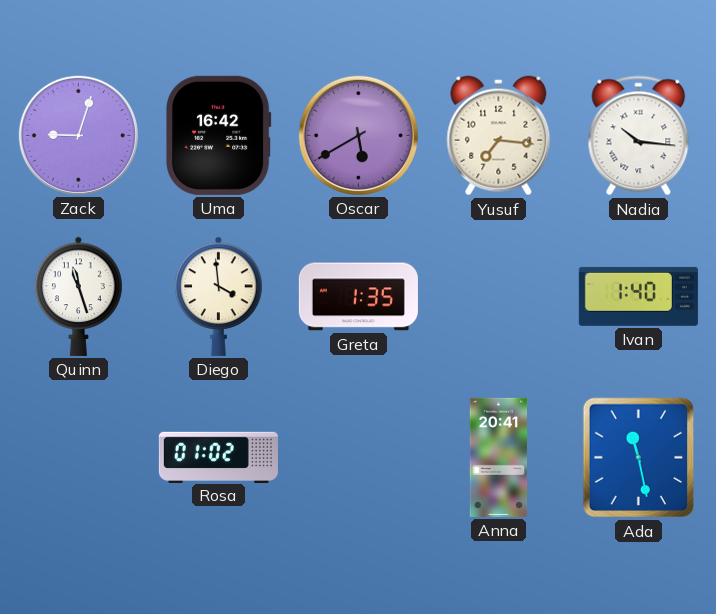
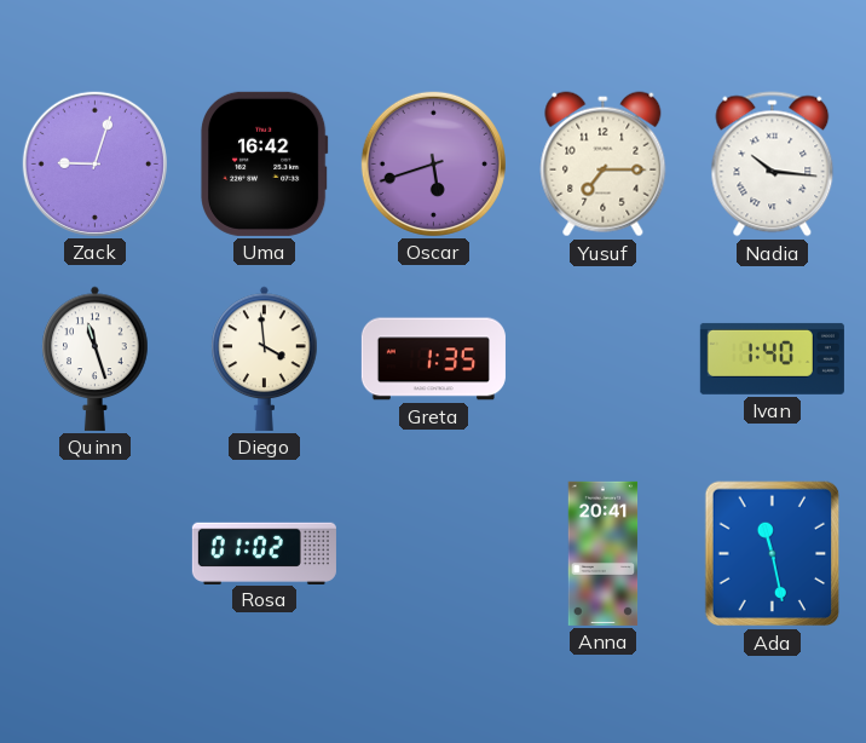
Oscar: 5:40 -> 5:42
Yusuf: 7:16 -> 7:15
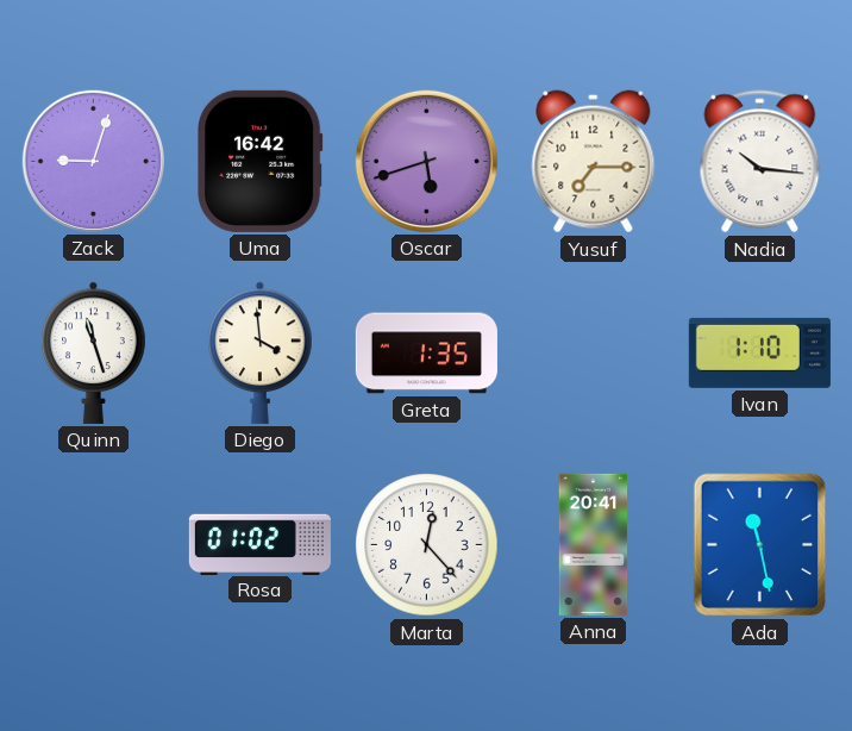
Ivan: 1:40 -> 1:10
Marta: none -> 12:23
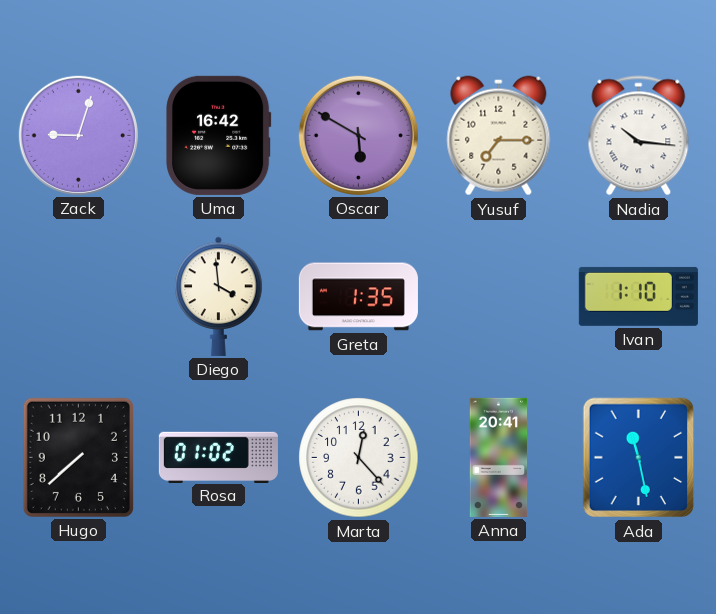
Oscar: 5:42 -> 5:50
Quinn: 11:27 -> none
Hugo: none -> 7:38
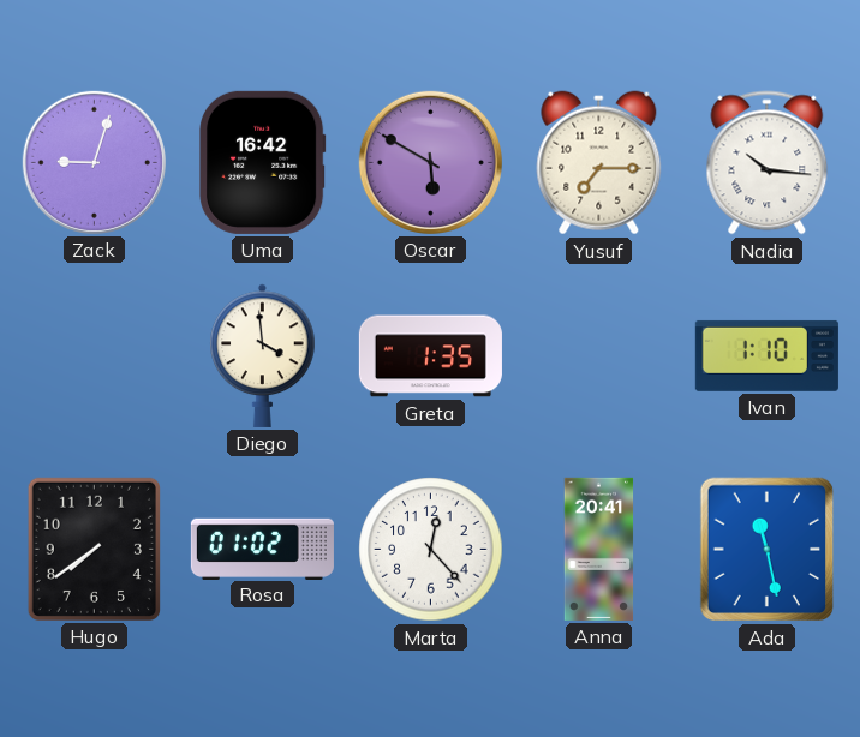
Hugo: 7:38 -> 7:39
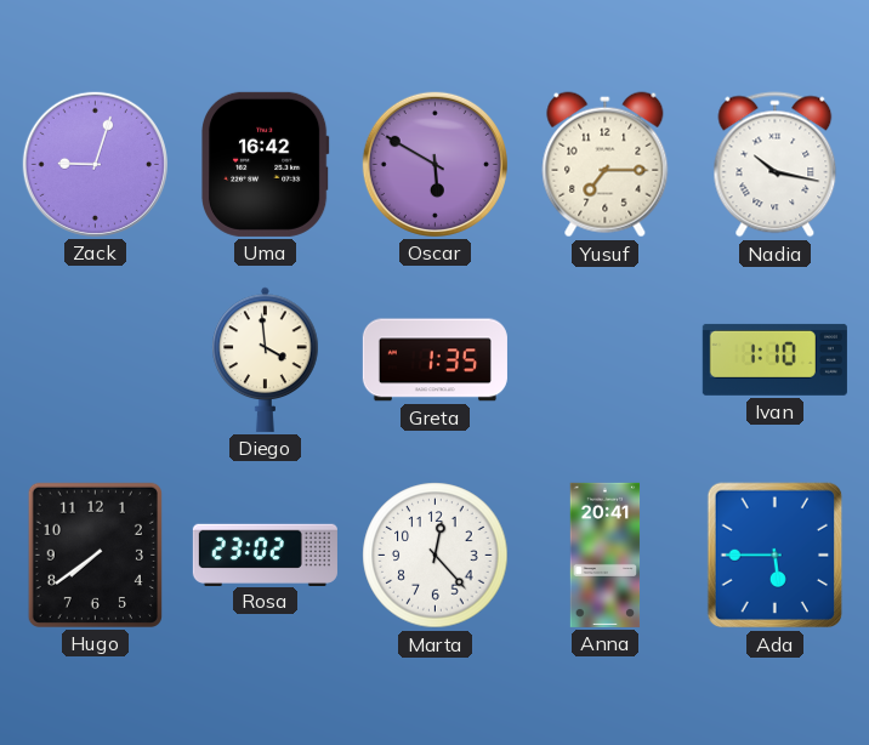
Nadia: 10:16 -> 10:17
Rosa: 01:02 -> 23:02
Ada: 11:28 -> 5:45
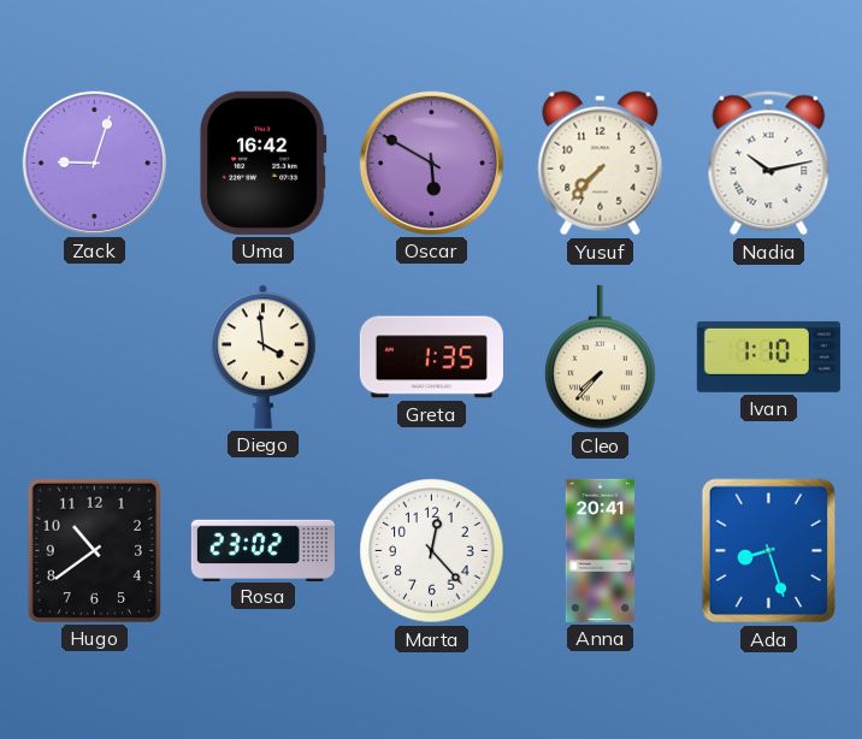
Yusuf: 7:15 -> 7:37
Nadia: 10:17 -> 10:13
Cleo: none -> 7:37
Hugo: 7:39 -> 10:39
Ada: 5:45 -> 8:27
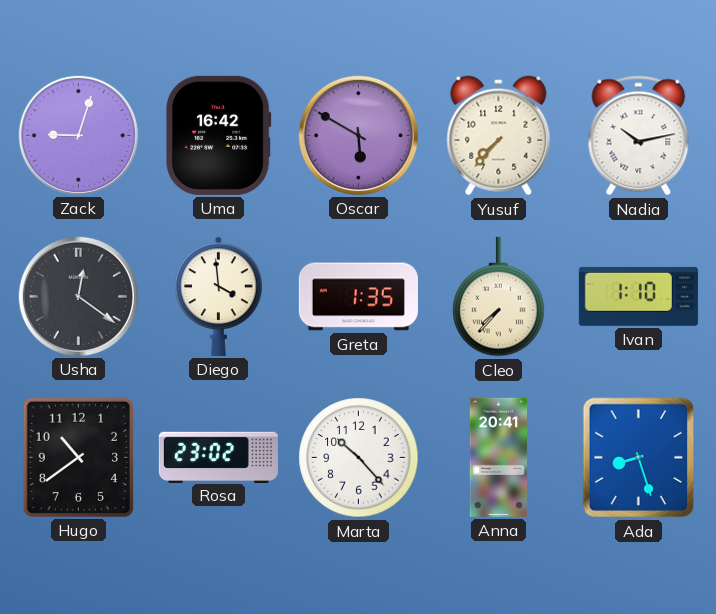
Usha: none -> 12:21
Marta: 12:23 -> 10:23
